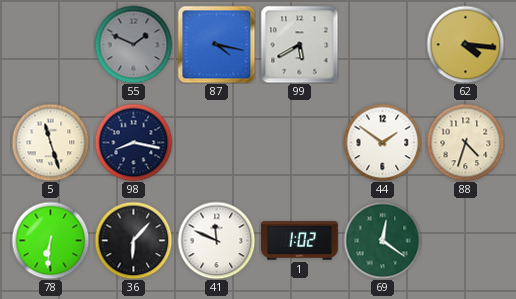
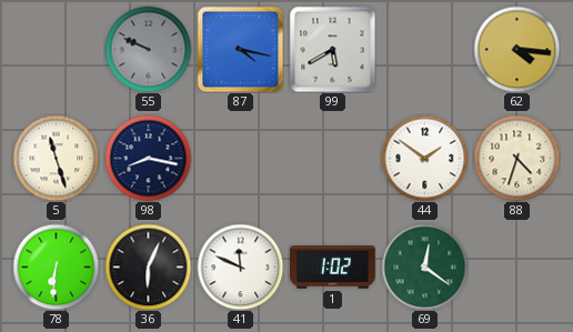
55: 1:49 -> 9:49
36: 6:07 -> 6:04
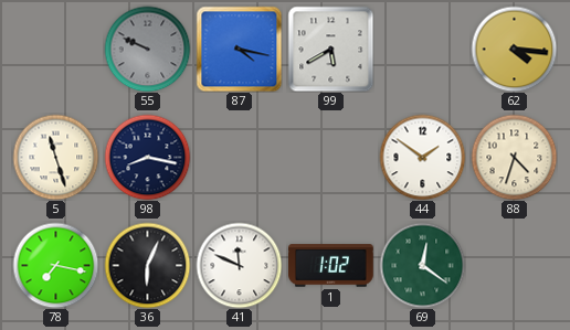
78: 6:31 -> 7:17
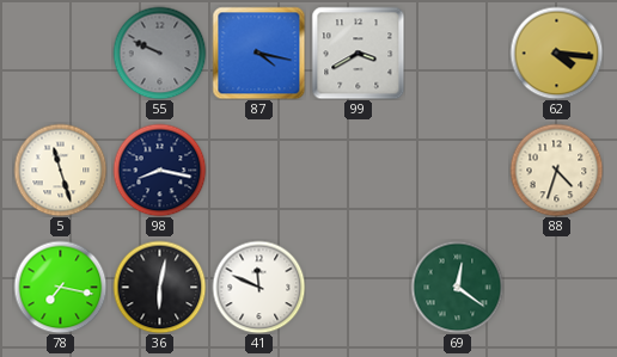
99: 5:40 -> 3:40
44: 1:51 -> none
36: 6:04 -> 6:02
1: 1:02 -> none
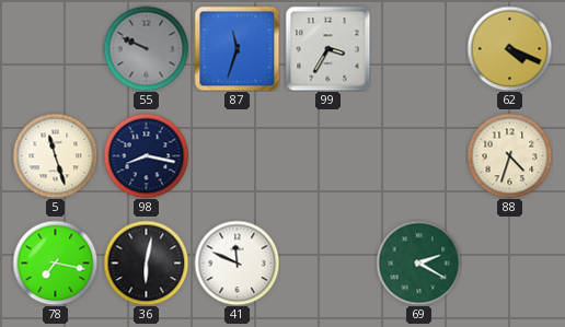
87: 4:17 -> 11:33
99: 3:40 -> 3:35
62: 4:16 -> 4:19
69: 12:21 -> 2:20
